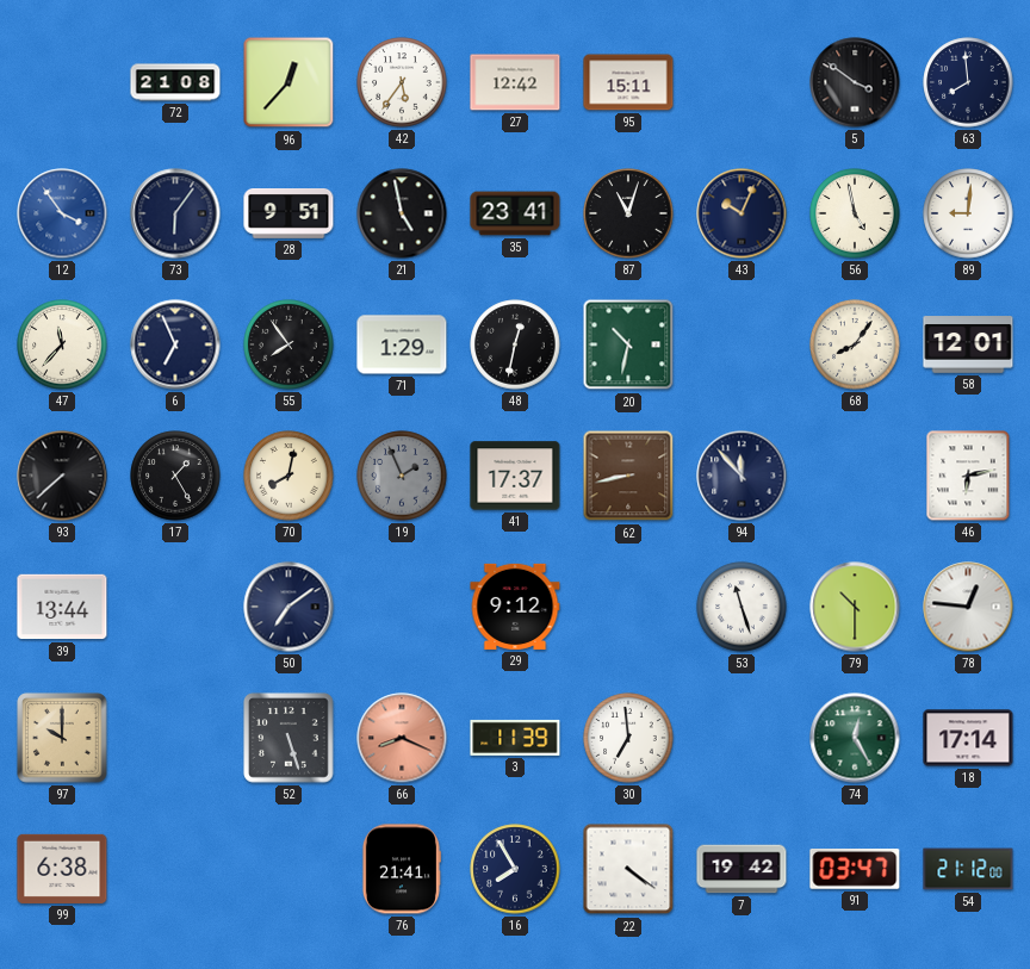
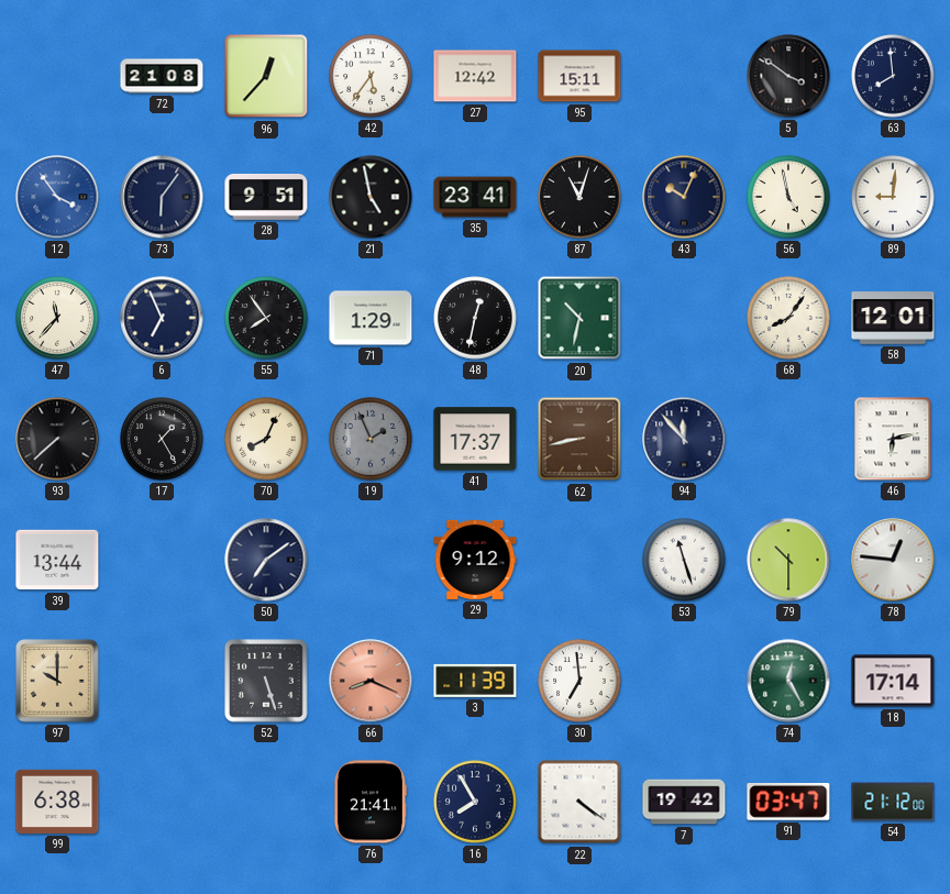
70: 8:02 -> 8:04
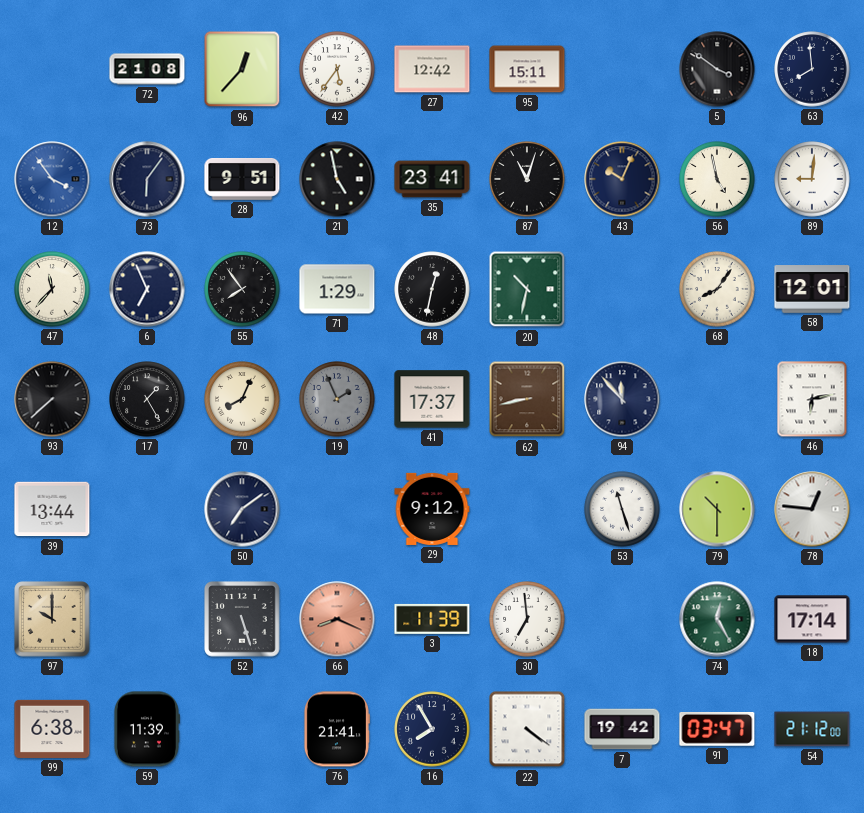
59: none -> 11:39
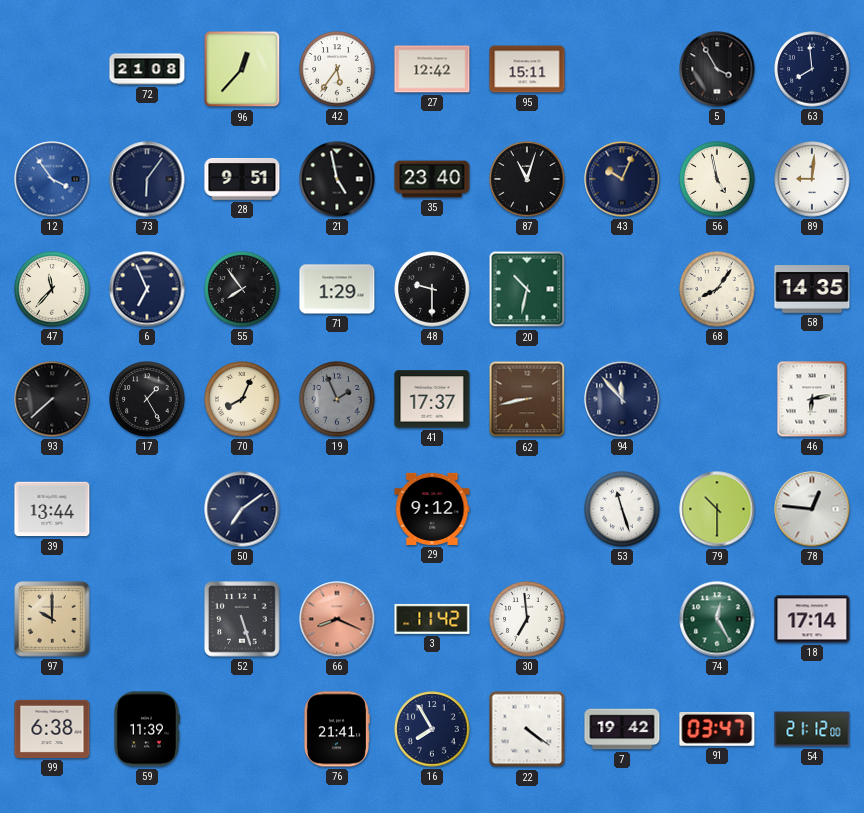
5: 3:51 -> 3:55
35: 23:41 -> 23:40
48: 12:32 -> 9:30
58: 12:01 -> 14:35
3: 11:39 -> 11:42
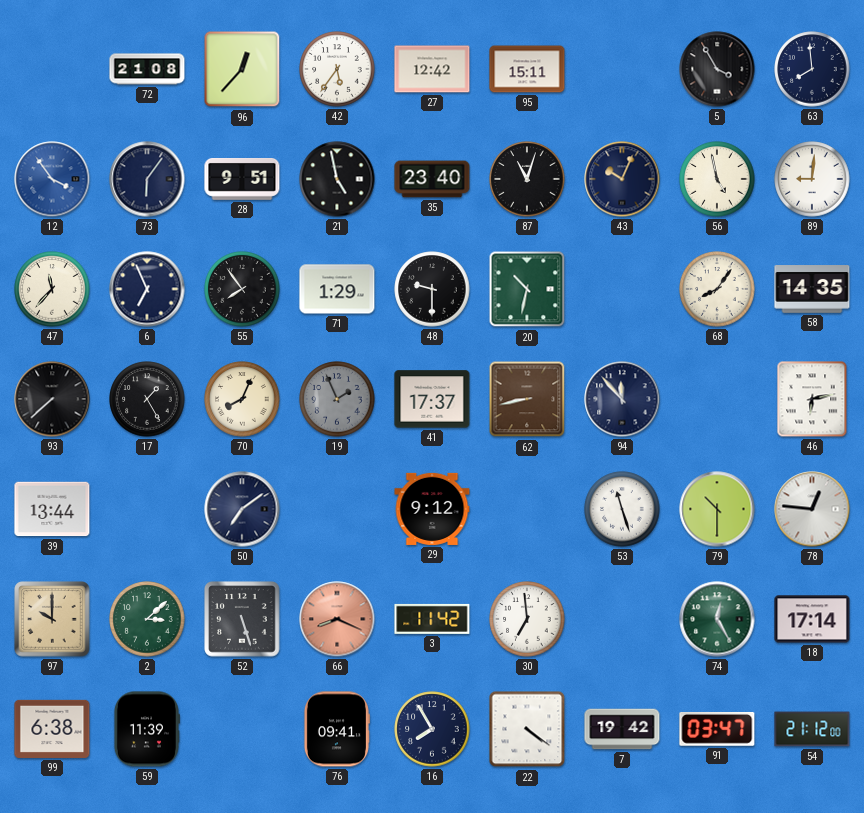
2: none -> 3:08
76: 21:41 -> 09:41
